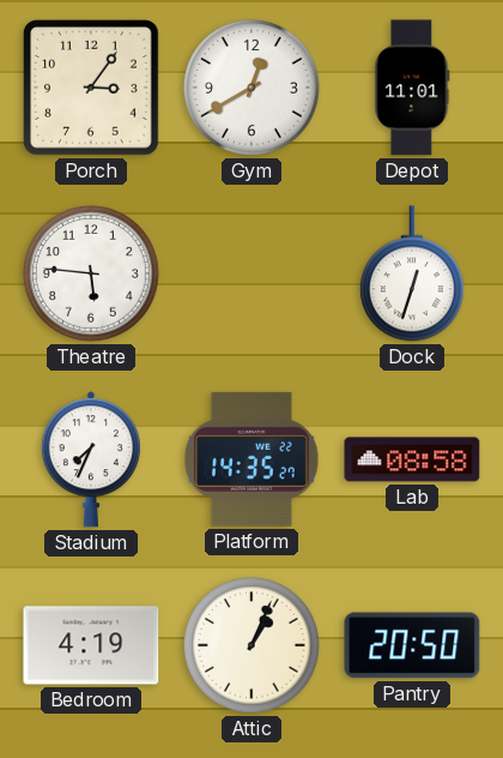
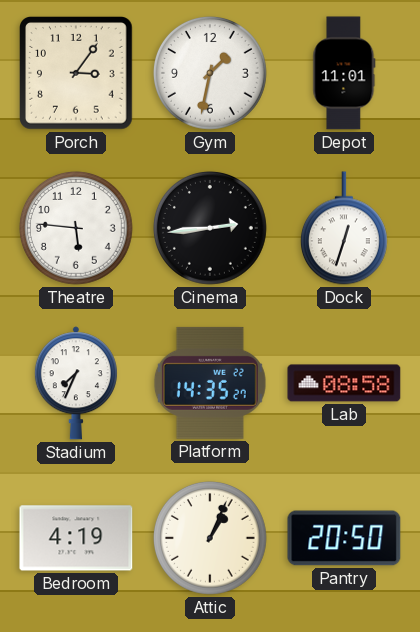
Gym: 12:40 -> 1:32
Cinema: none -> 2:44
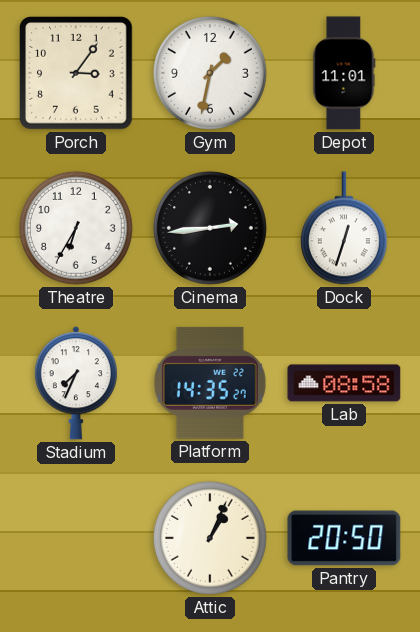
Theatre: 5:46 -> 6:35
Bedroom: 4:19 -> none
